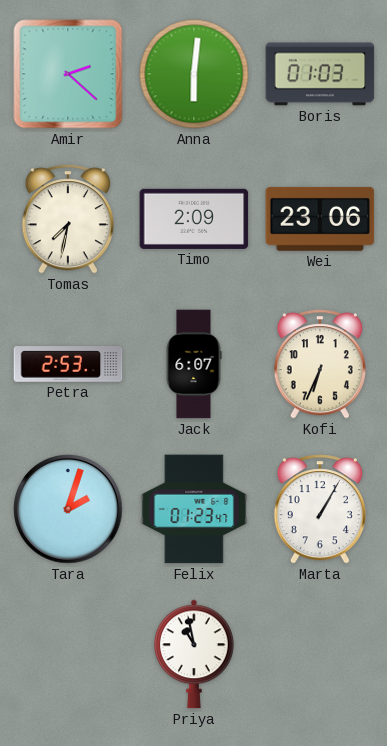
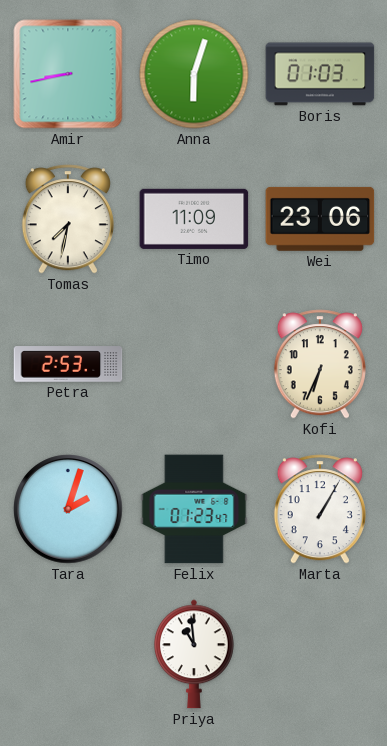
Amir: 2:22 -> 8:43
Anna: 6:01 -> 6:03
Timo: 2:09 -> 11:09
Jack: 6:07 -> none
Priya: 10:58 -> 10:59
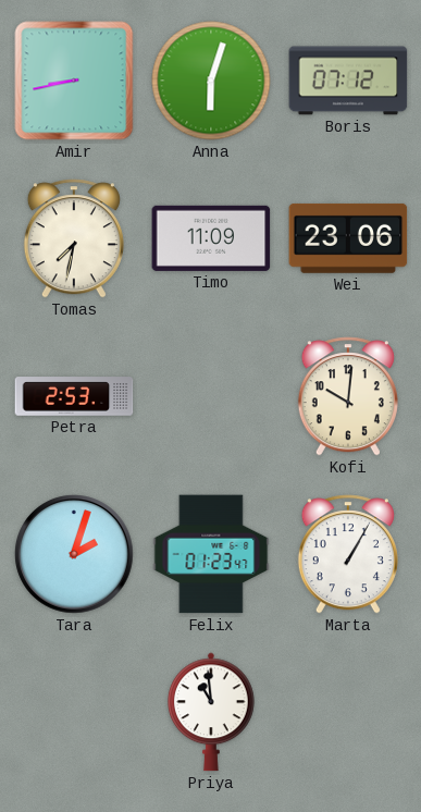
Boris: 01:03 -> 07:12
Kofi: 6:34 -> 10:01
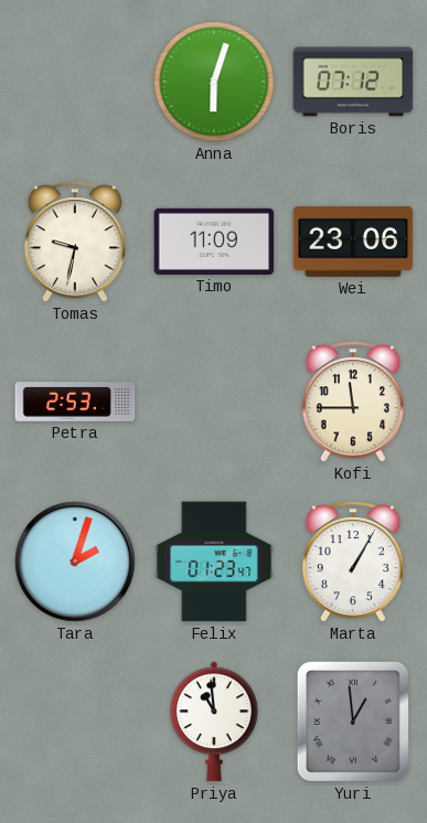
Amir: 8:43 -> none
Tomas: 7:32 -> 9:32
Kofi: 10:01 -> 11:45
Yuri: none -> 12:59
